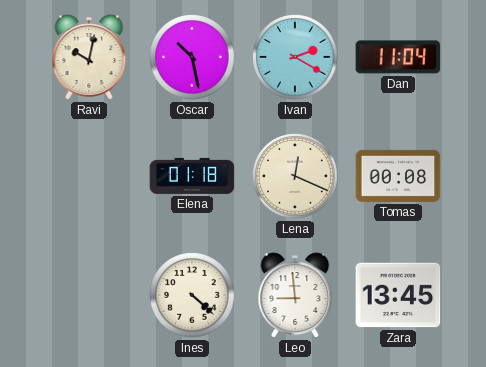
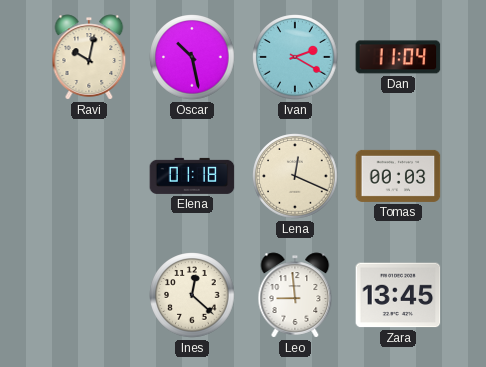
Tomas: 00:08 -> 00:03
Ines: 4:22 -> 12:22
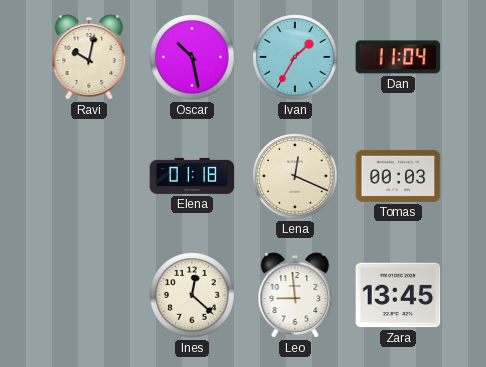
Ivan: 2:20 -> 1:35
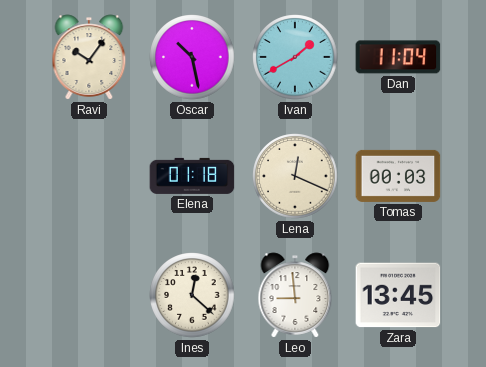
Ravi: 10:02 -> 10:06
Ivan: 1:35 -> 1:40
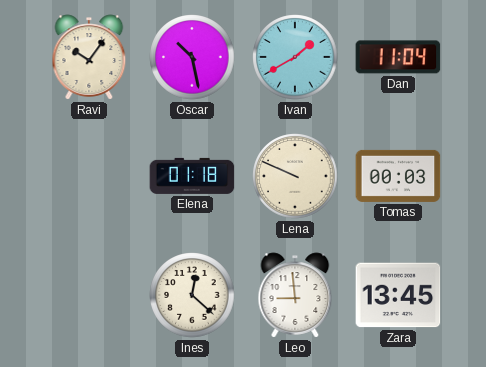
Lena: 12:19 -> 9:49
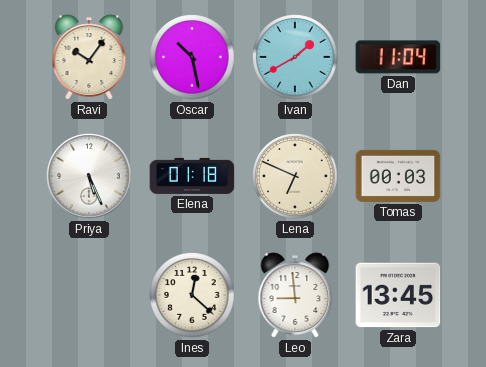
Priya: none -> 5:26
Lena: 9:49 -> 6:49
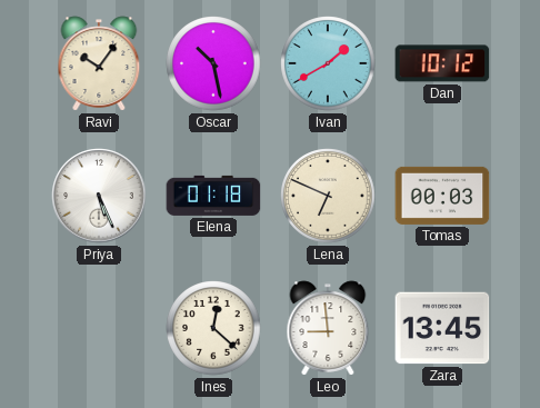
Dan: 11:04 -> 10:12
